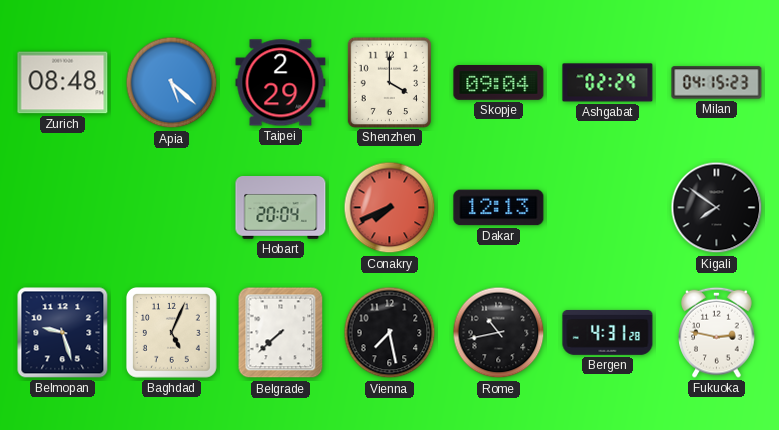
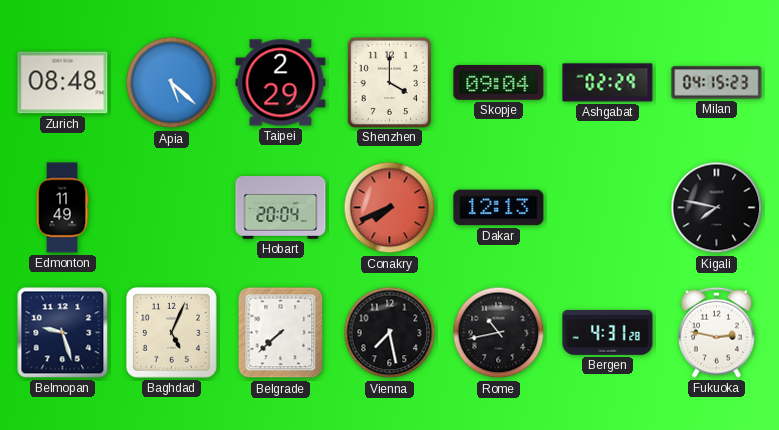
Edmonton: none -> 11:49
Kigali: 7:51 -> 7:47
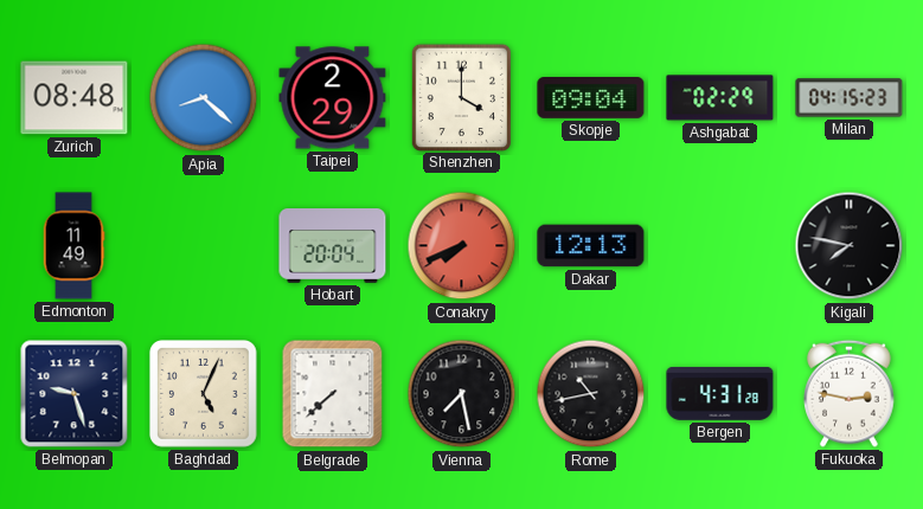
Apia: 5:22 -> 8:22
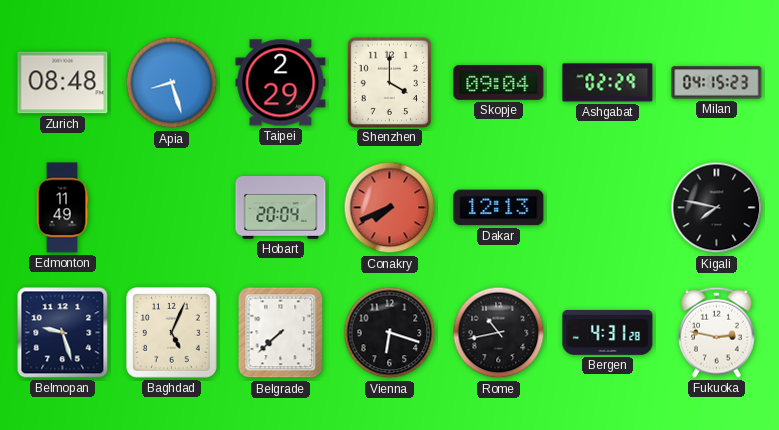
Apia: 8:22 -> 8:27
Vienna: 7:28 -> 6:18
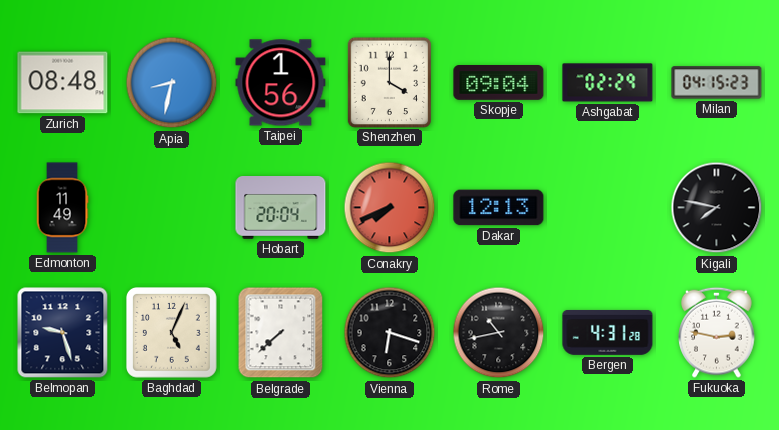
Apia: 8:27 -> 8:32
Taipei: 2:29 -> 1:56
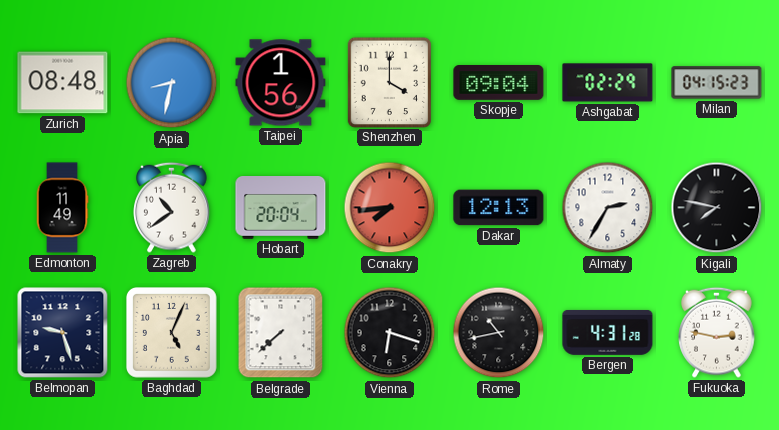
Zagreb: none -> 10:39
Conakry: 7:41 -> 7:44
Almaty: none -> 2:35
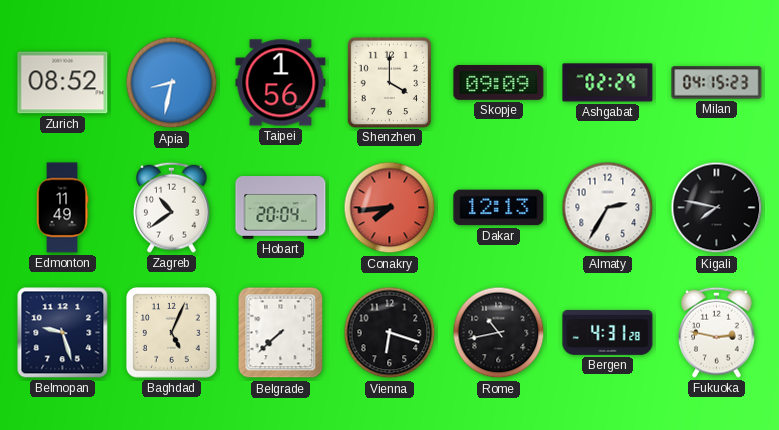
Zurich: 08:48 -> 08:52
Skopje: 09:04 -> 09:09
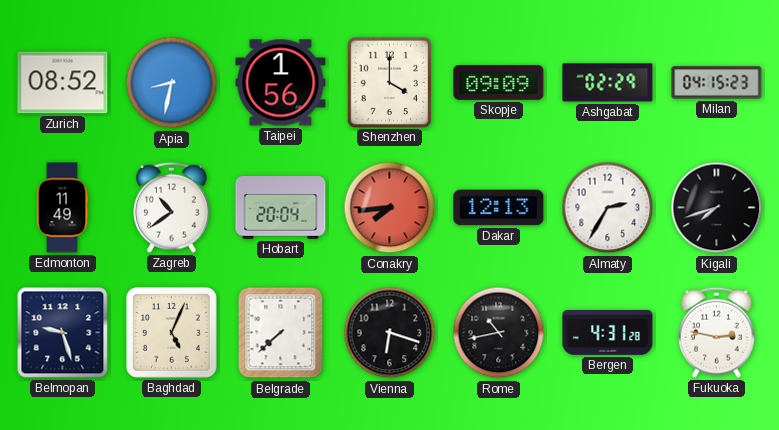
Kigali: 7:47 -> 7:42
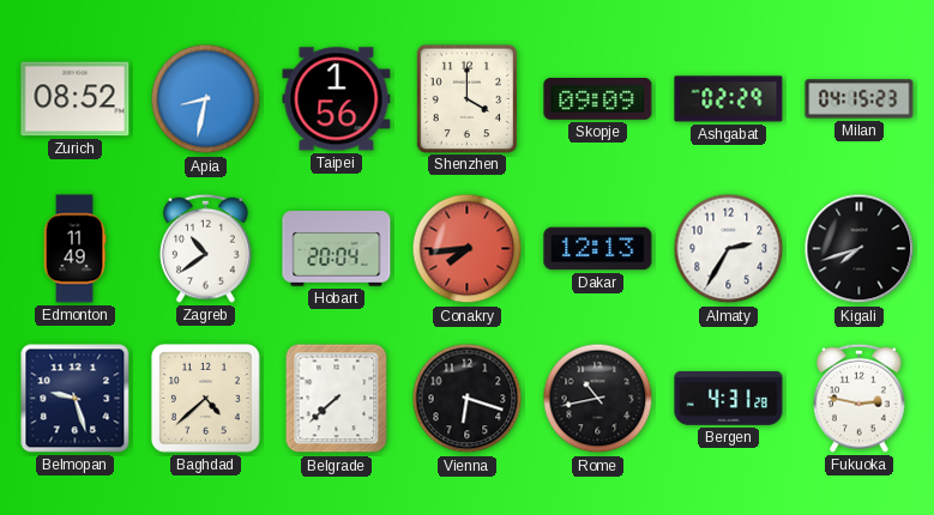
Baghdad: 5:04 -> 4:38
